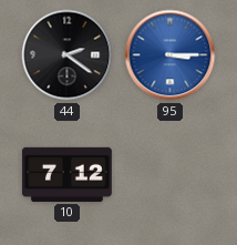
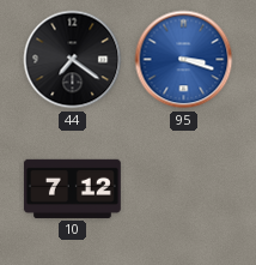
44: 2:21 -> 7:21
95: 3:15 -> 3:18
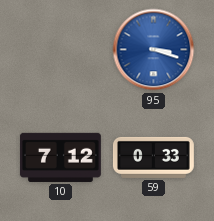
44: 7:21 -> none
59: none -> 0:33
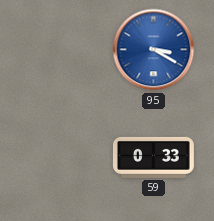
95: 3:18 -> 3:20
10: 7:12 -> none
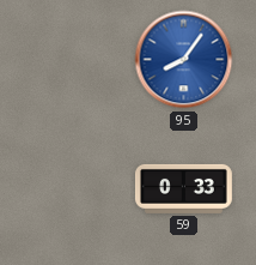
95: 3:20 -> 8:06
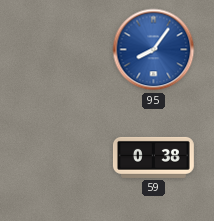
59: 0:33 -> 0:38
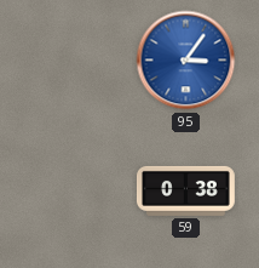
95: 8:06 -> 3:06
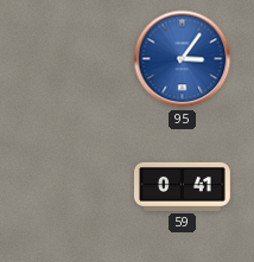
59: 0:38 -> 0:41
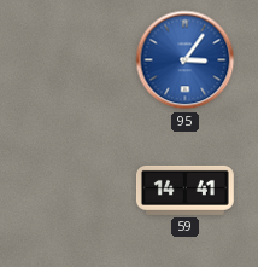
59: 0:41 -> 14:41
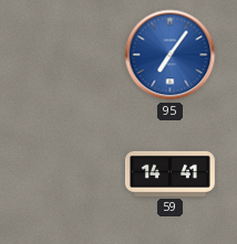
95: 3:06 -> 7:06
